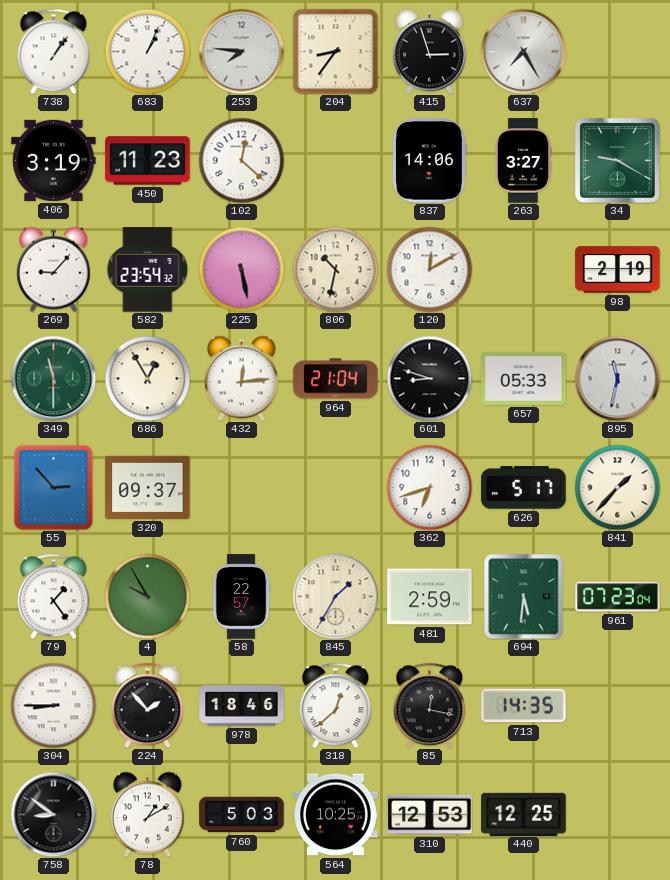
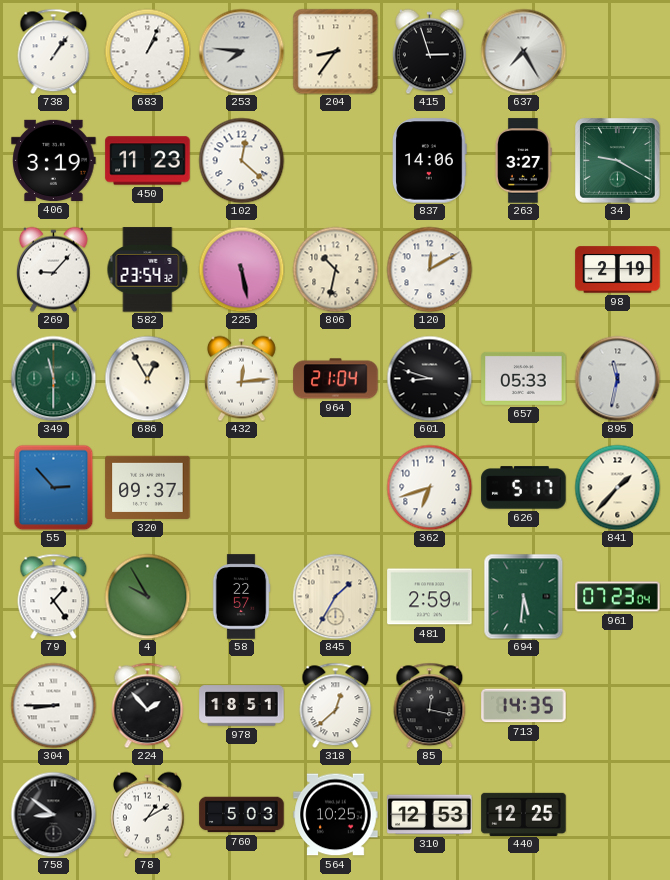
978: 18:46 -> 18:51
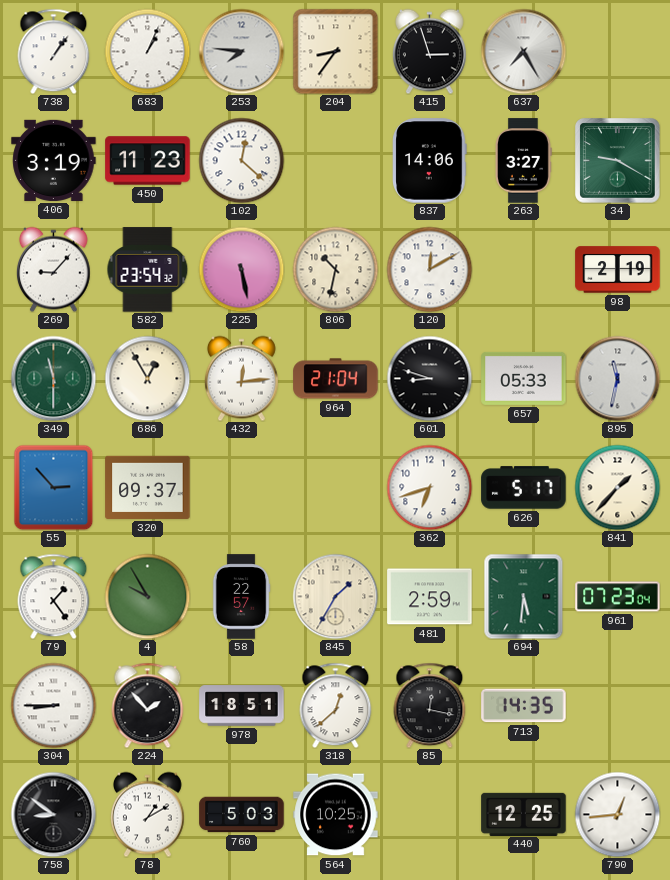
310: 12:53 -> none
790: none -> 12:44
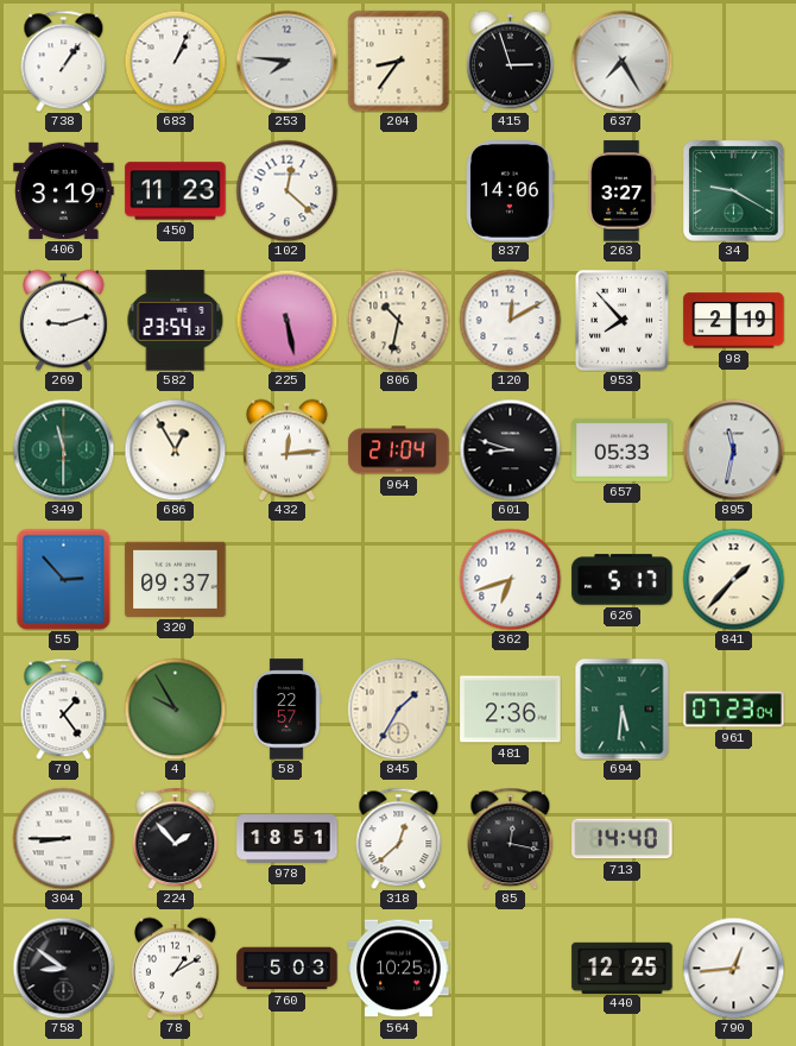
269: 9:07 -> 9:12
953: none -> 7:53
481: 2:59 -> 2:36
713: 14:35 -> 14:40
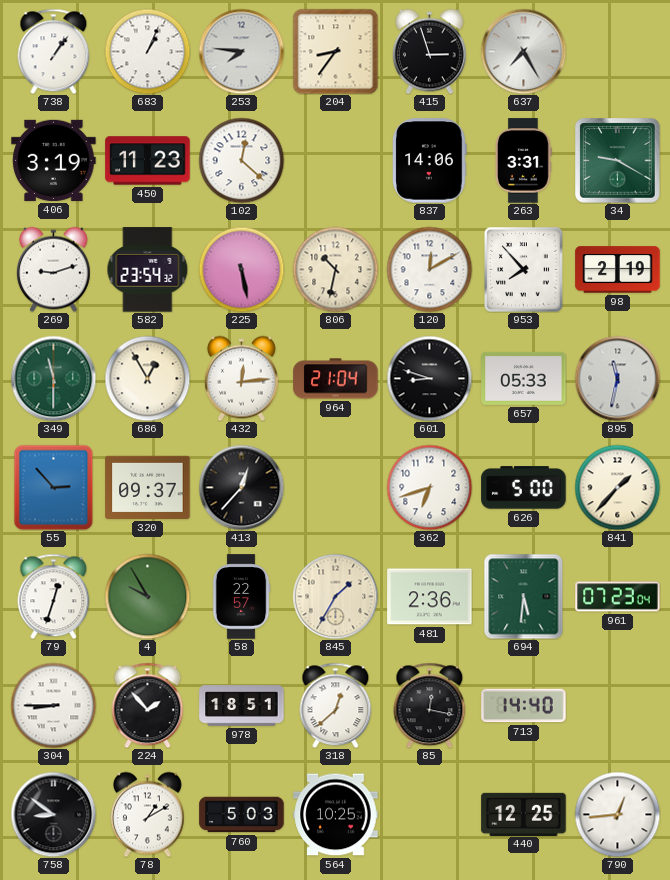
263: 3:27 -> 3:31
413: none -> 12:37
626: 5:17 -> 5:00
79: 1:24 -> 12:33
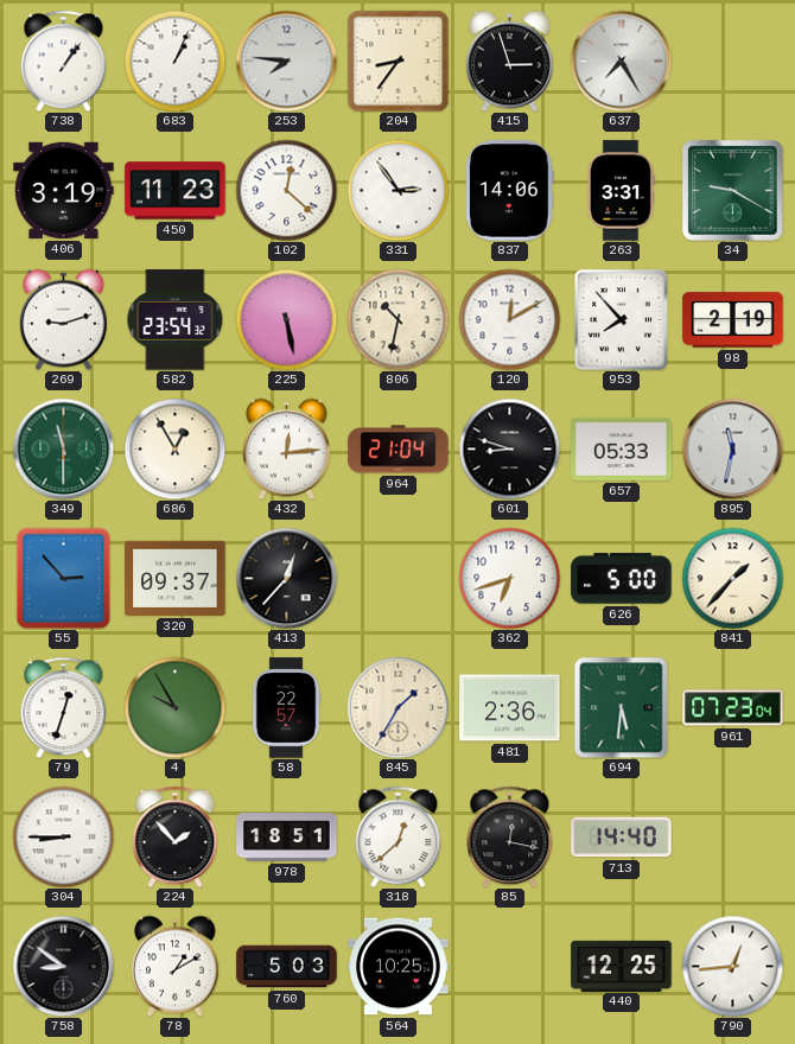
331: none -> 2:54
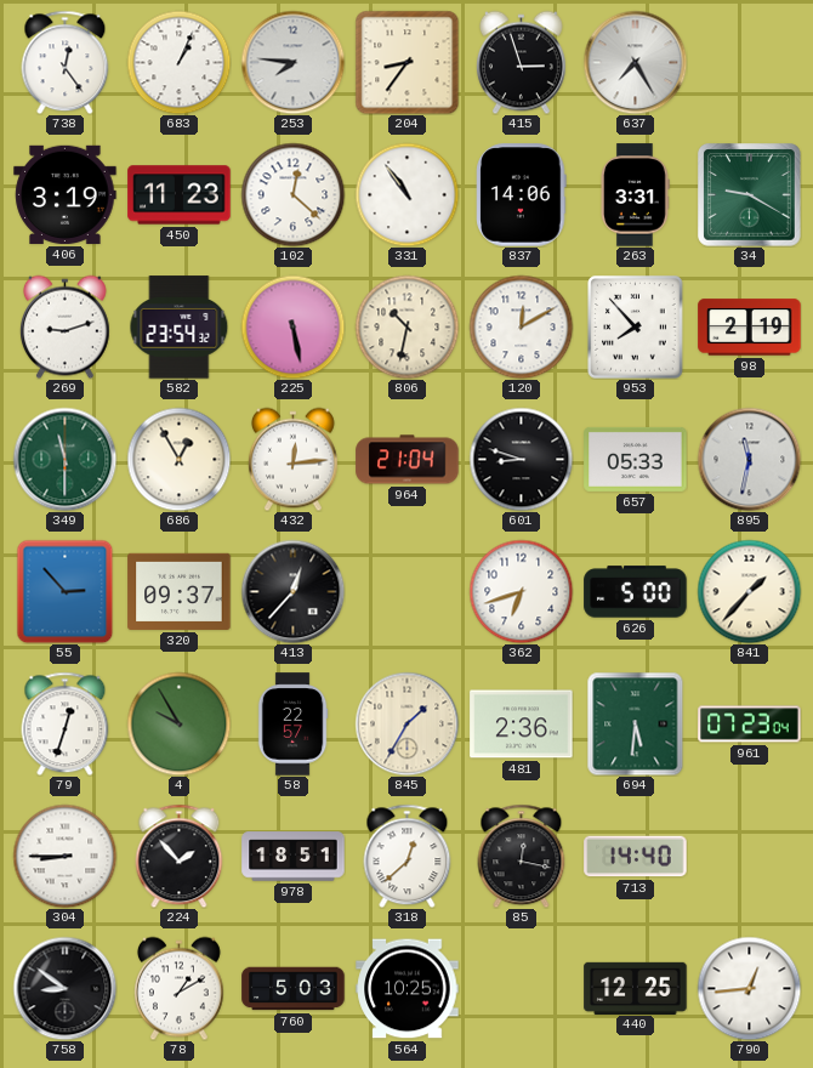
738: 1:06 -> 12:24
331: 2:54 -> 10:54
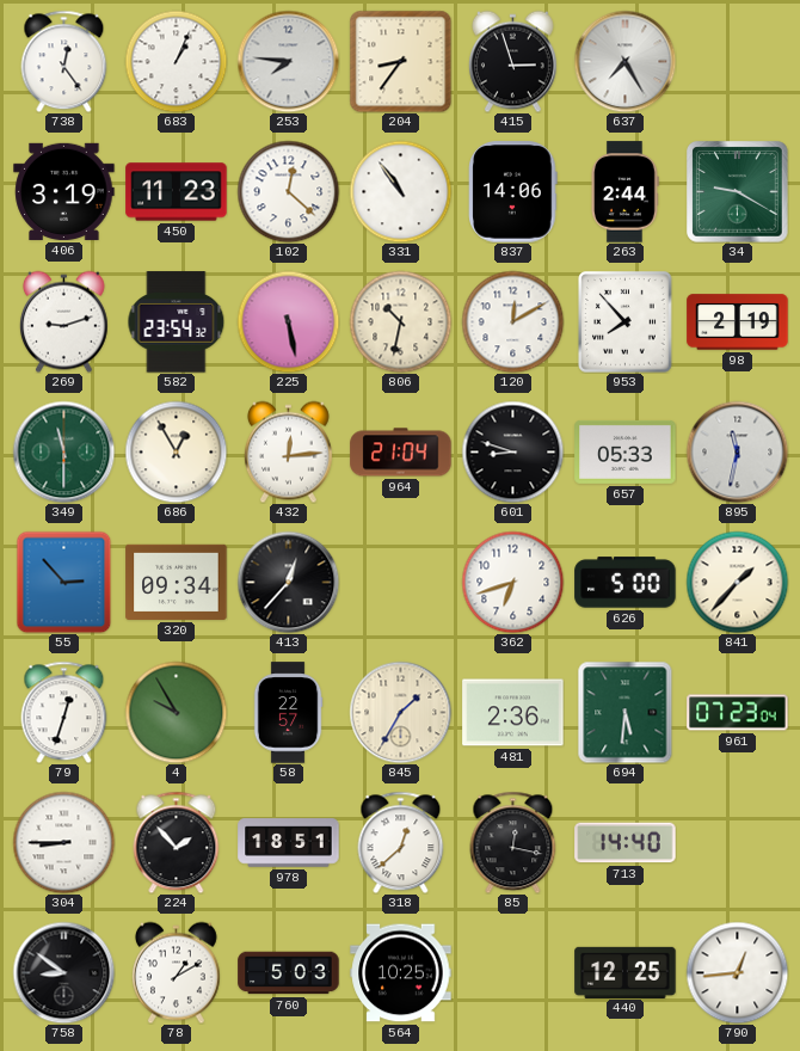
263: 3:31 -> 2:44
320: 09:37 -> 09:34
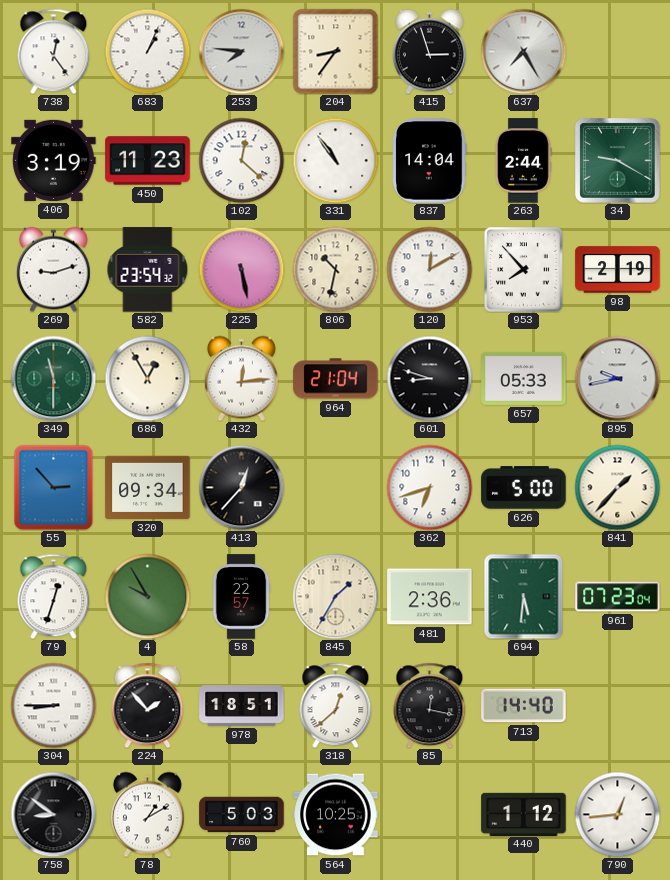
837: 14:06 -> 14:04
895: 11:32 -> 9:43
440: 12:25 -> 1:12
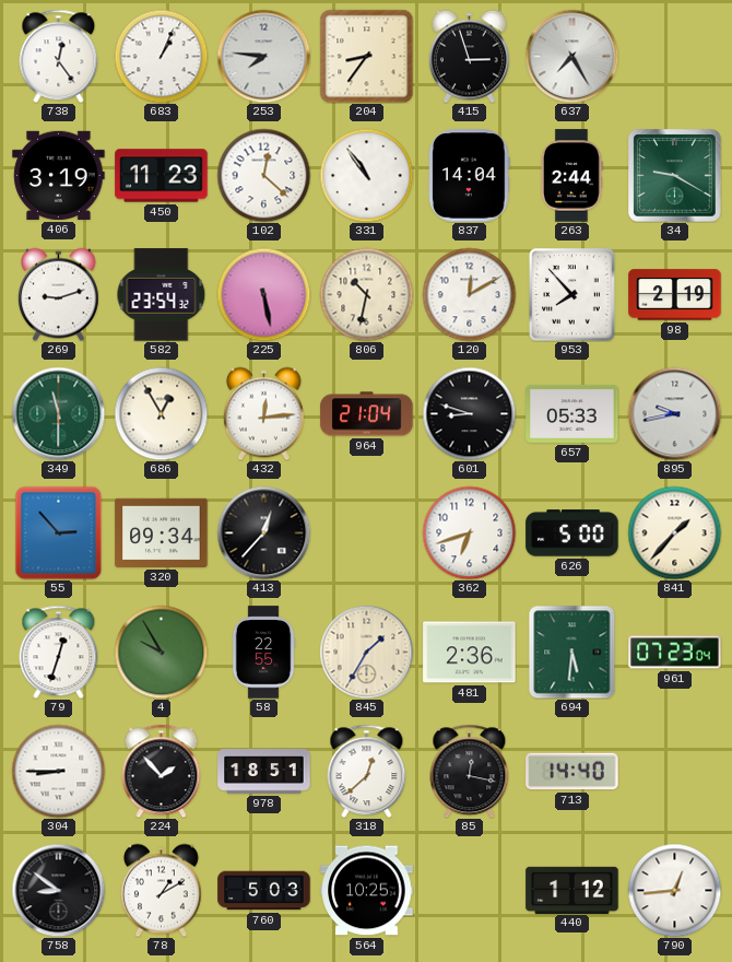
58: 22:57 -> 22:55
